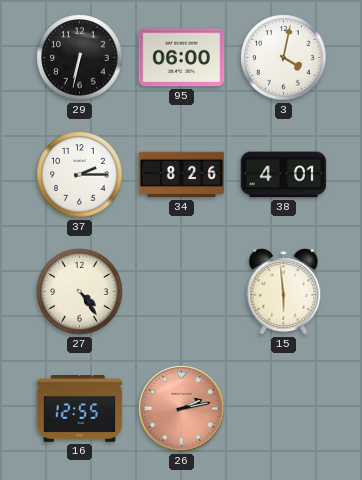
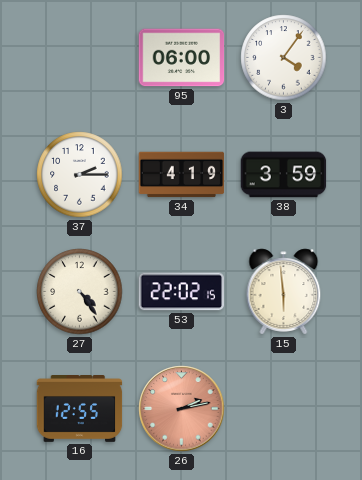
29: 6:32 -> none
3: 4:02 -> 4:06
34: 8:26 -> 4:19
38: 4:01 -> 3:59
53: none -> 22:02
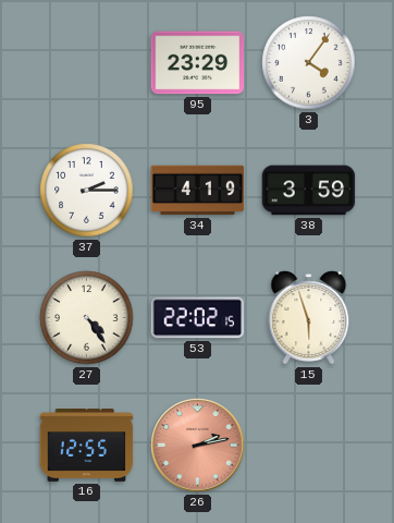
95: 06:00 -> 23:29
15: 5:59 -> 5:57
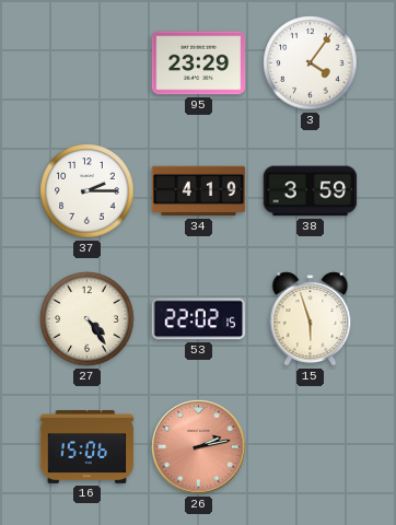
16: 12:55 -> 15:06
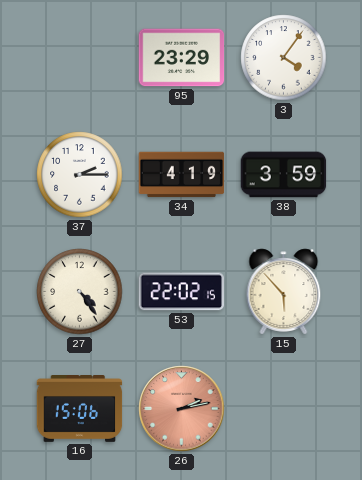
15: 5:57 -> 5:53
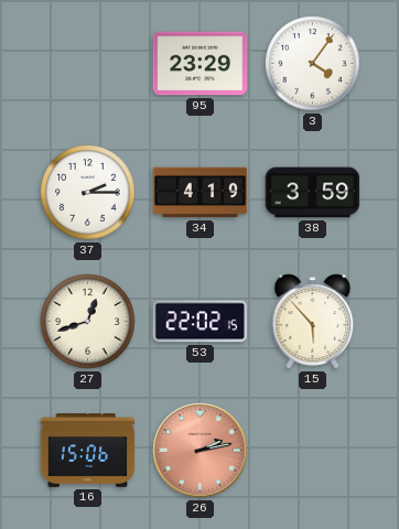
27: 4:24 -> 12:42
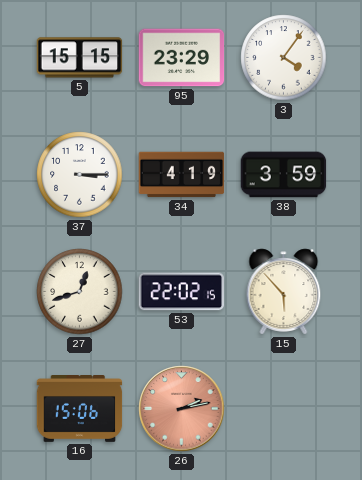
5: none -> 15:15
37: 2:15 -> 3:15
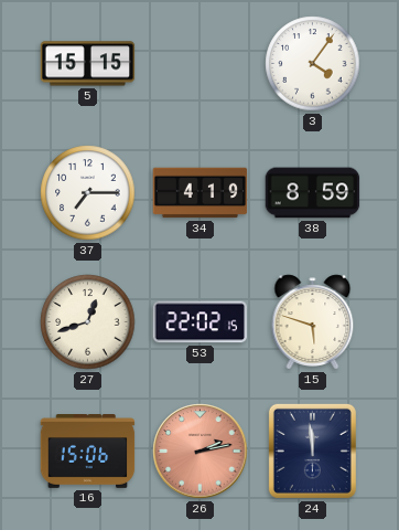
95: 23:29 -> none
37: 3:15 -> 7:15
38: 3:59 -> 8:59
15: 5:53 -> 5:48
24: none -> 11:59
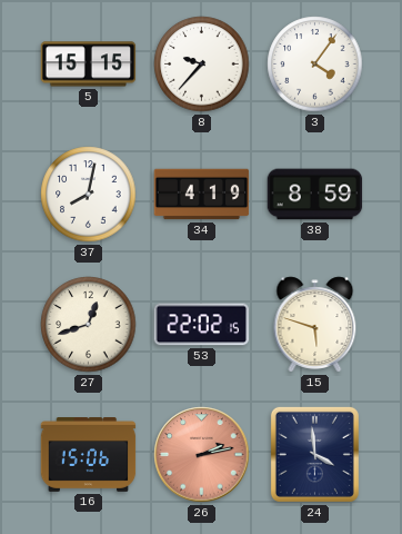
8: none -> 9:37
37: 7:15 -> 8:02
24: 11:59 -> 3:59
